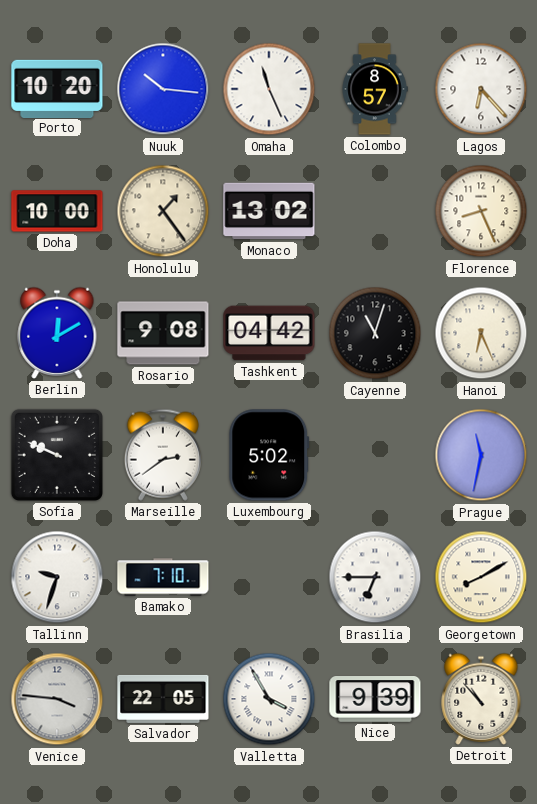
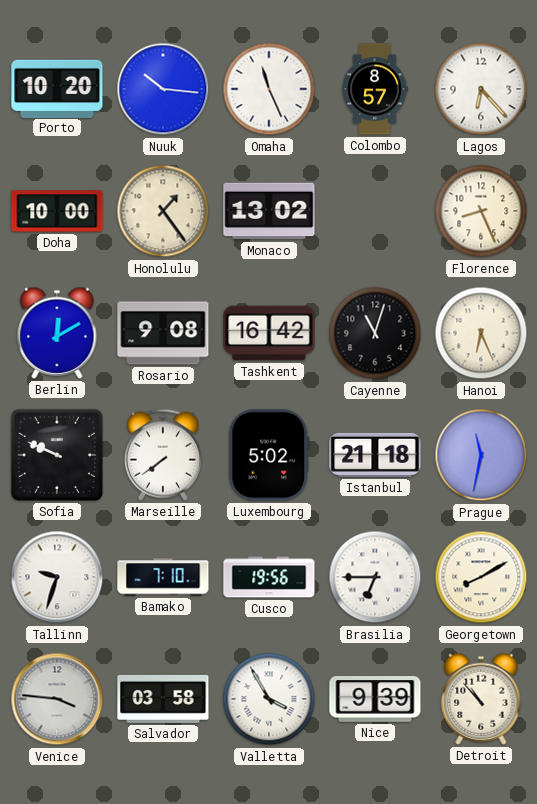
Tashkent: 04:42 -> 16:42
Marseille: 2:39 -> 7:39
Istanbul: none -> 21:18
Cusco: none -> 19:56
Salvador: 22:05 -> 03:58
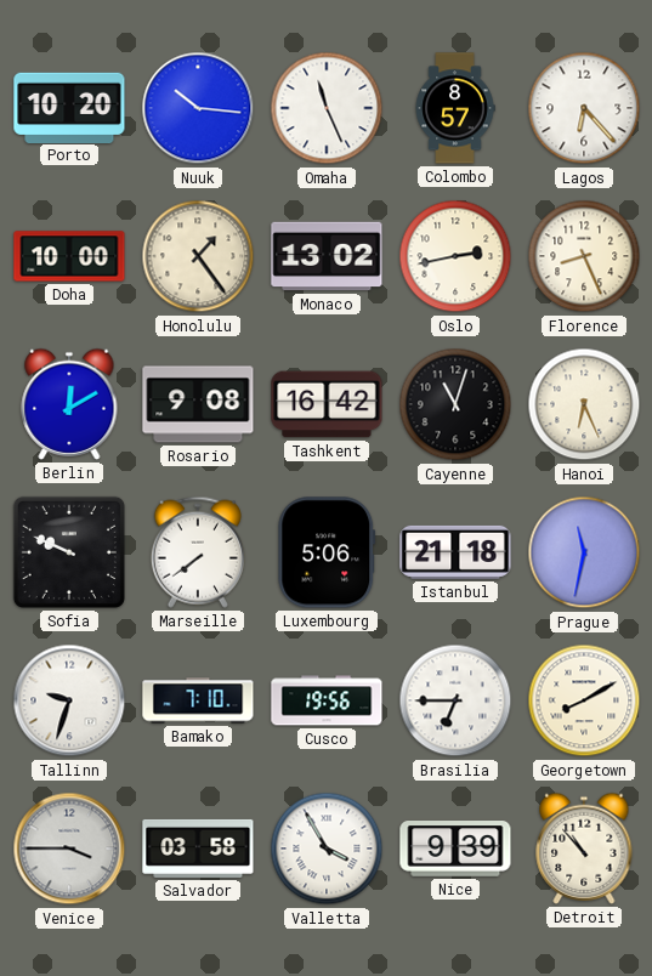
Oslo: none -> 2:43
Luxembourg: 5:02 -> 5:06
Venice: 3:46 -> 3:45
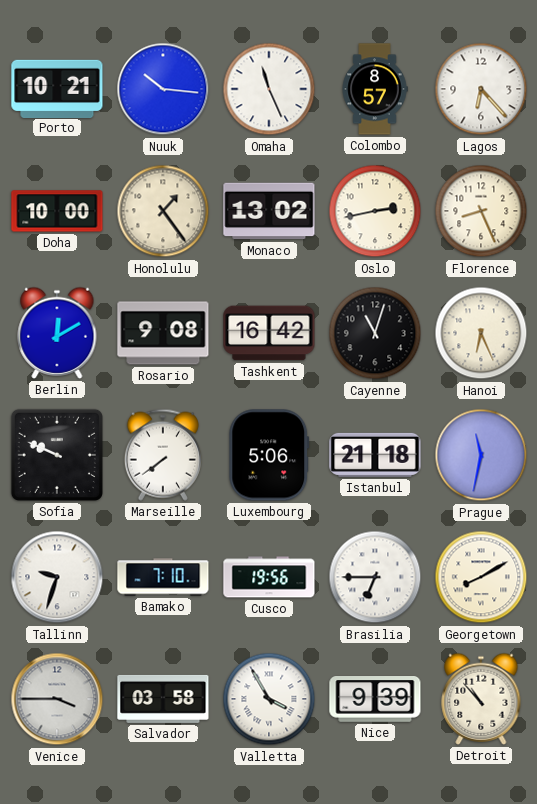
Porto: 10:20 -> 10:21
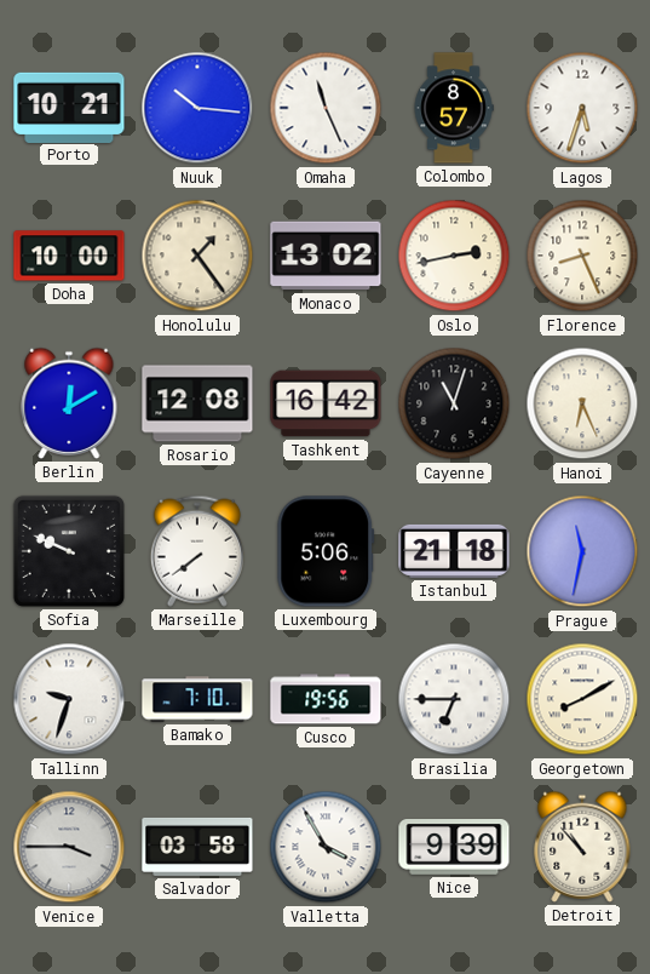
Lagos: 6:23 -> 5:33
Rosario: 9:08 -> 12:08
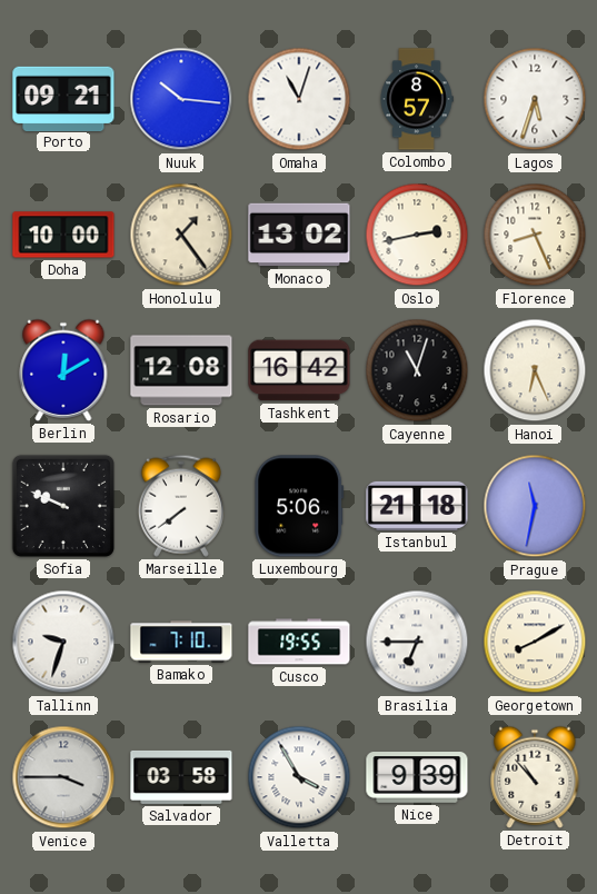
Porto: 10:21 -> 09:21
Omaha: 11:26 -> 11:03
Cusco: 19:56 -> 19:55
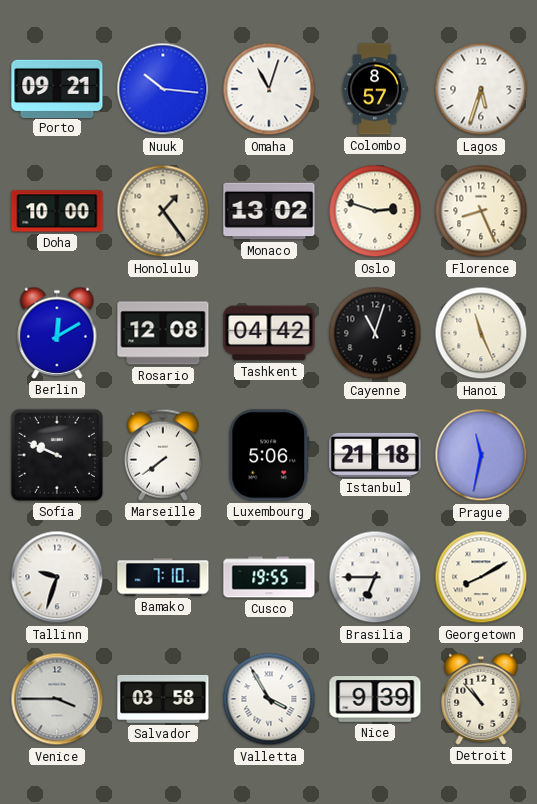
Oslo: 2:43 -> 2:48
Tashkent: 16:42 -> 04:42
Hanoi: 6:26 -> 11:26
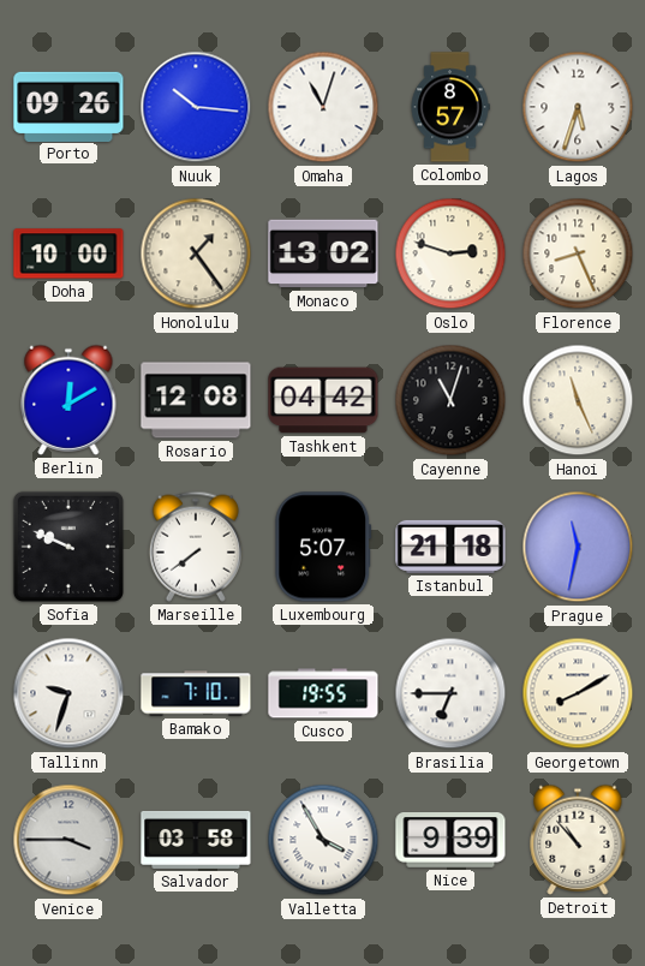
Porto: 09:21 -> 09:26
Luxembourg: 5:06 -> 5:07
